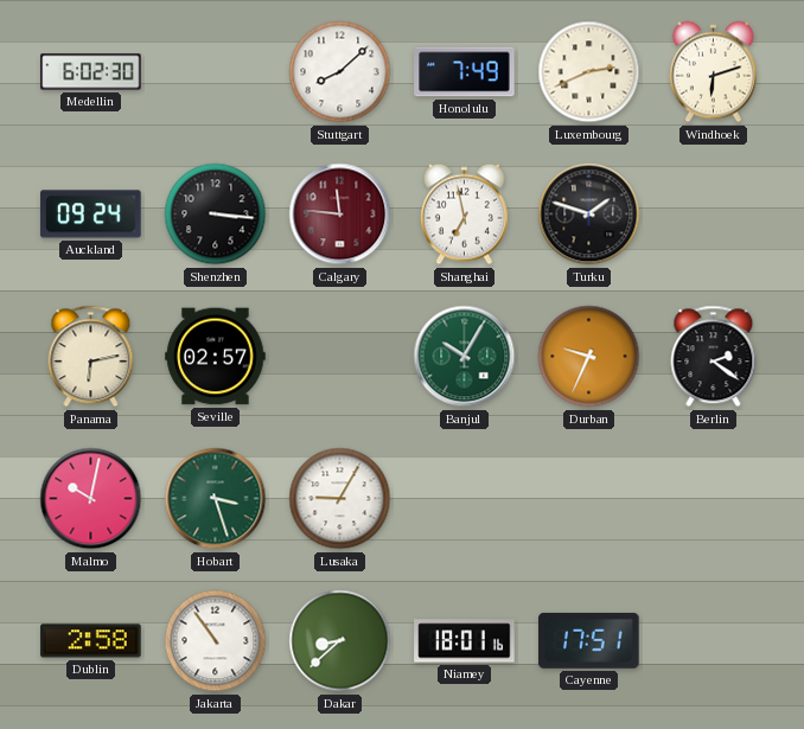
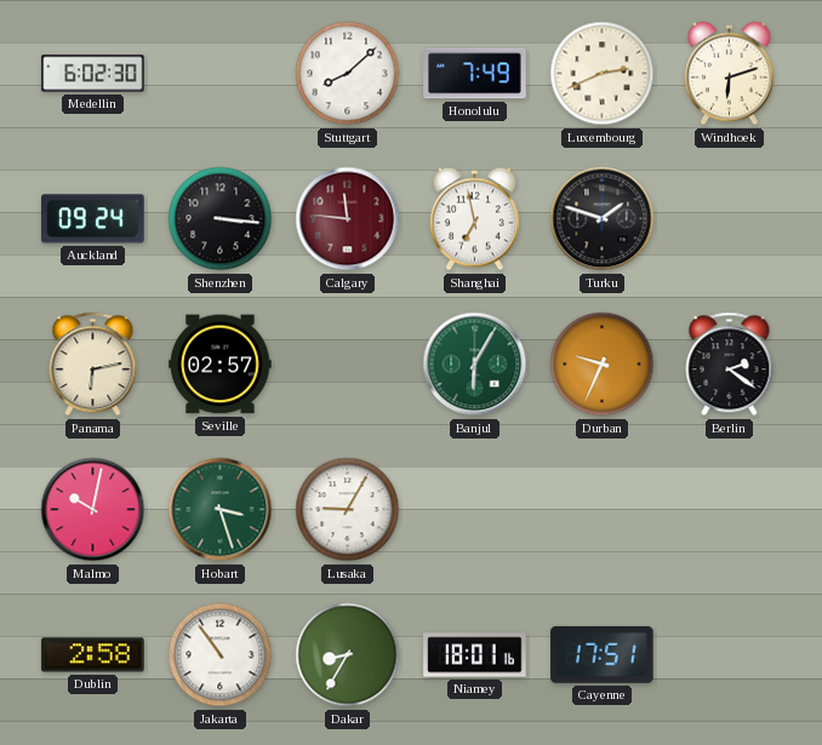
Banjul: 10:05 -> 6:05
Dakar: 8:38 -> 8:35
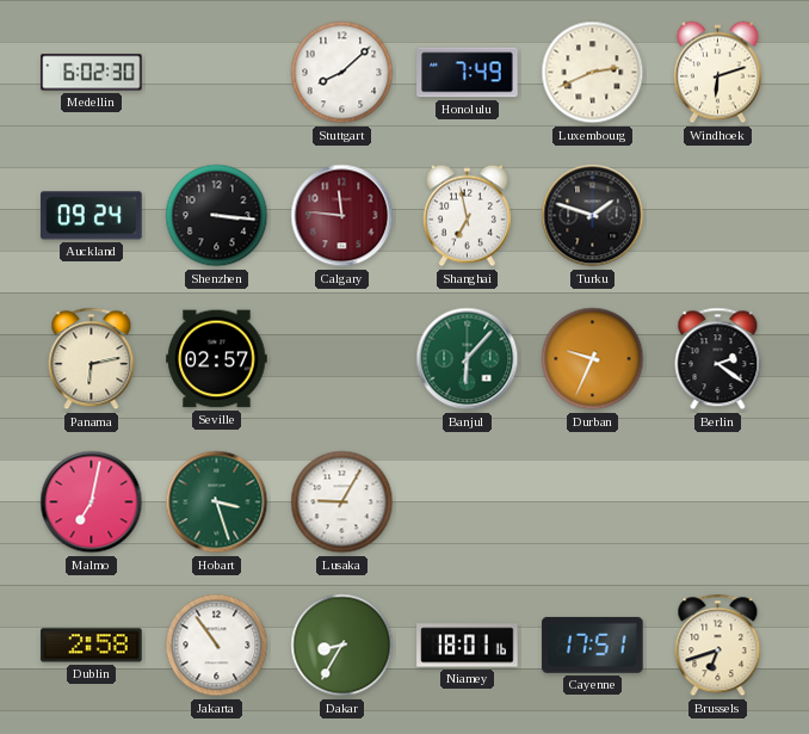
Banjul: 6:05 -> 6:07
Malmo: 10:02 -> 7:02
Brussels: none -> 6:42
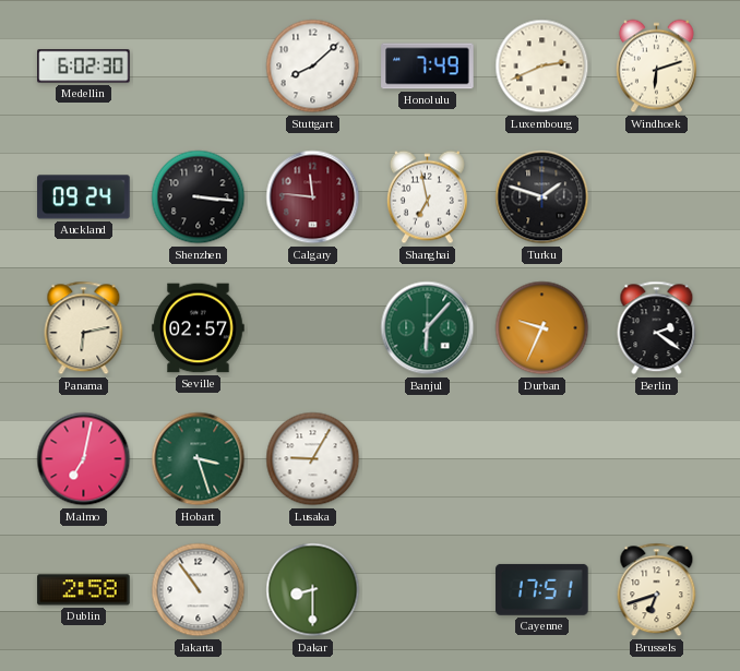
Dakar: 8:35 -> 8:30
Niamey: 18:01 -> none
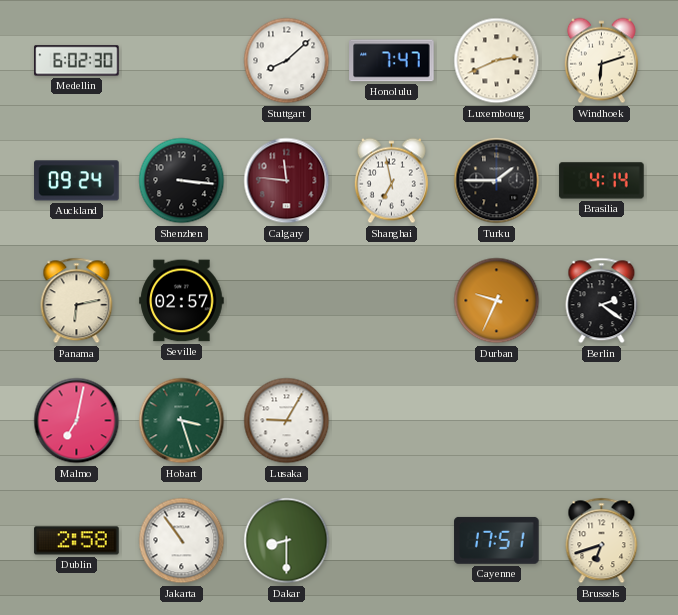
Honolulu: 7:49 -> 7:47
Turku: 1:48 -> 1:45
Brasilia: none -> 4:14
Banjul: 6:07 -> none
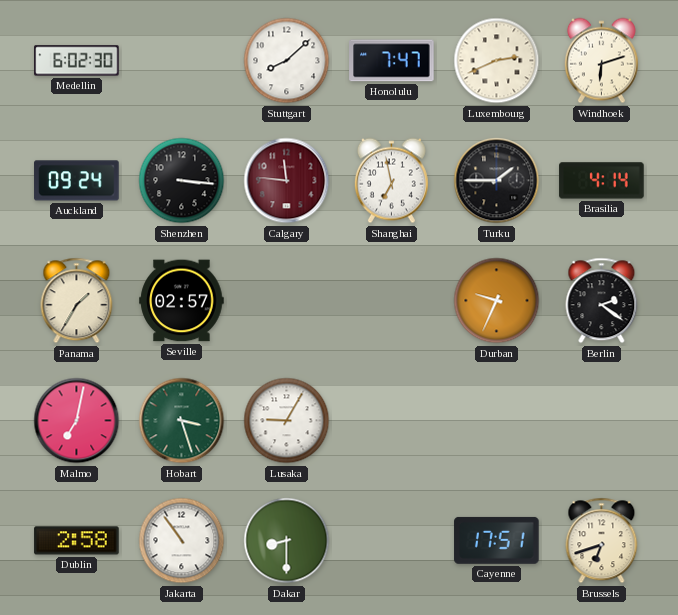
Panama: 6:13 -> 1:35
